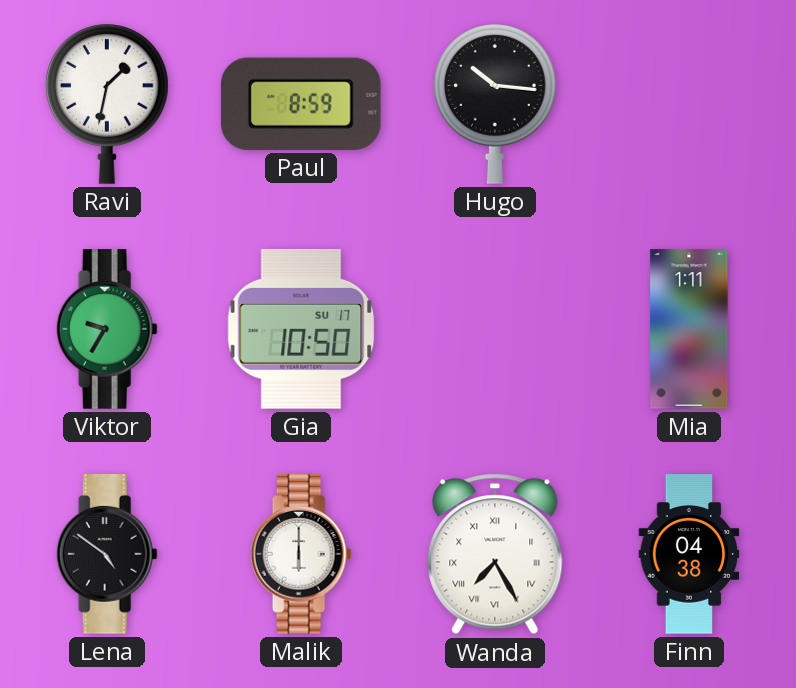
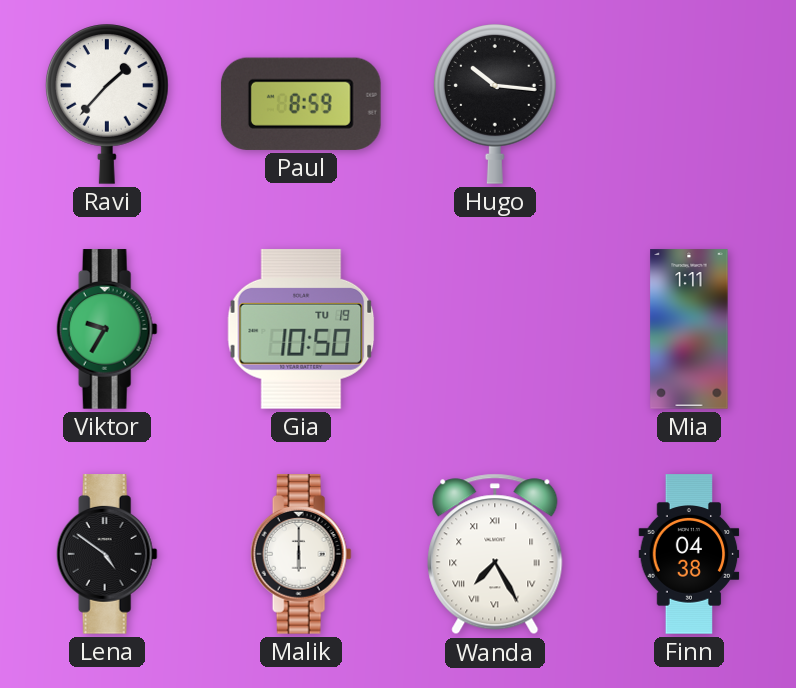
Ravi: 1:32 -> 1:37
Gia date: SU 17 -> TU 19
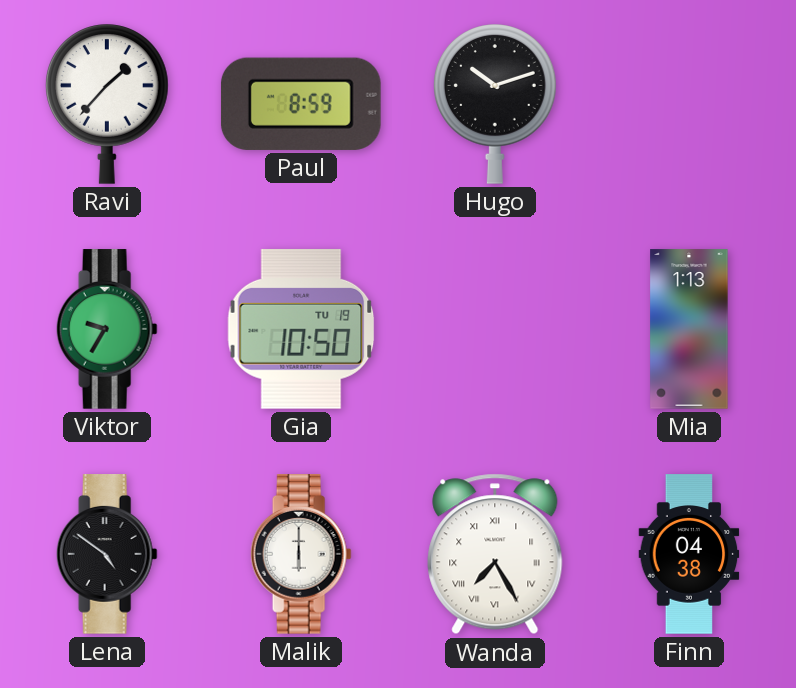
Hugo: 10:16 -> 10:12
Mia: 1:11 -> 1:13
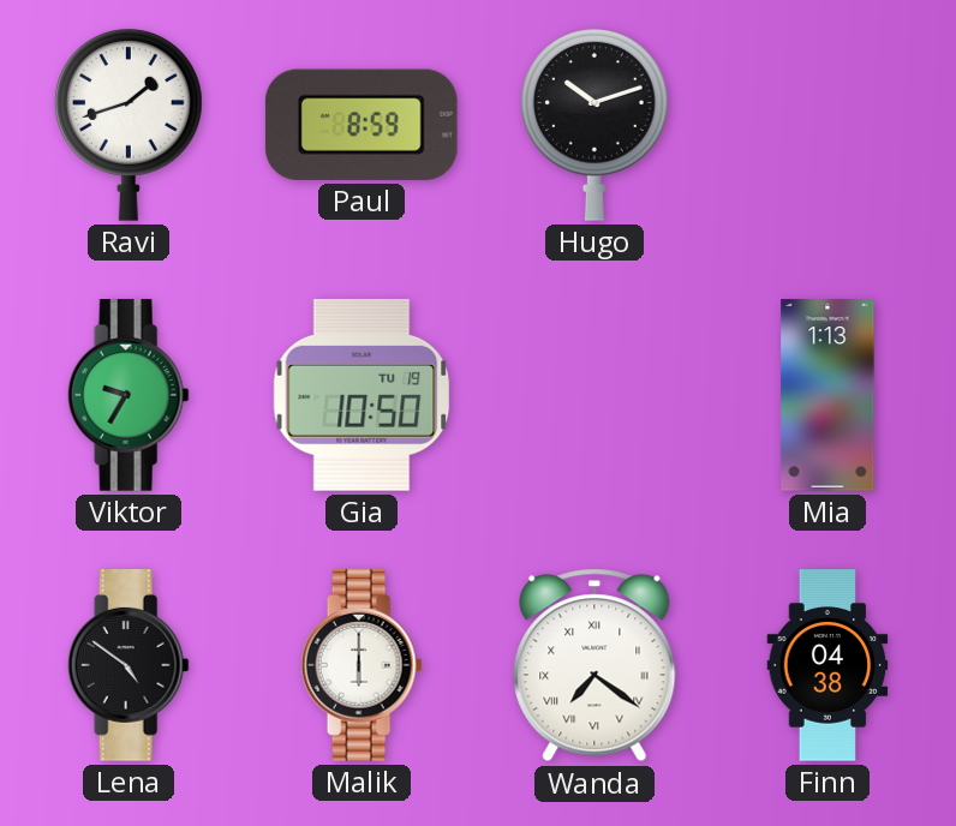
Ravi: 1:37 -> 1:42
Wanda: 7:25 -> 7:21
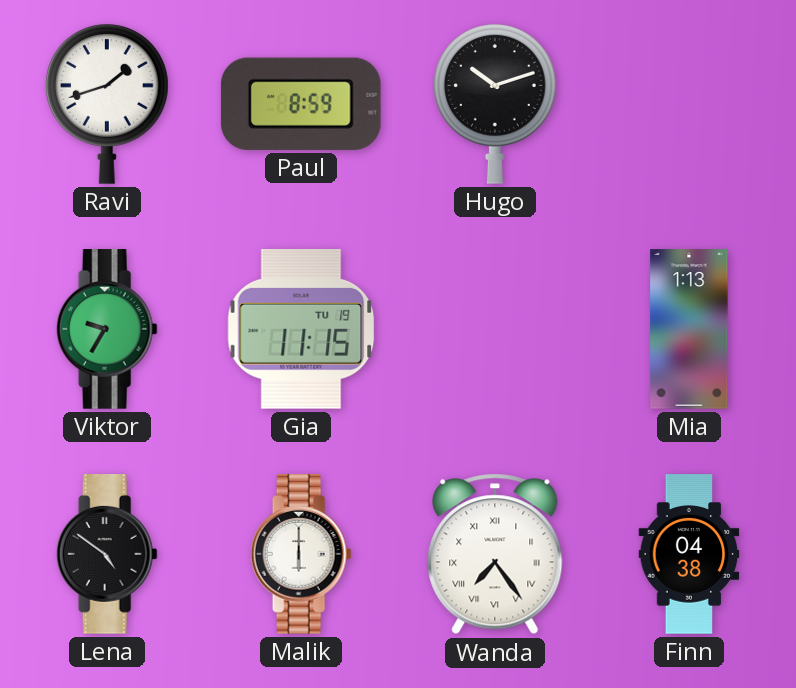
Gia: 10:50 -> 11:15
Wanda: 7:21 -> 7:24
